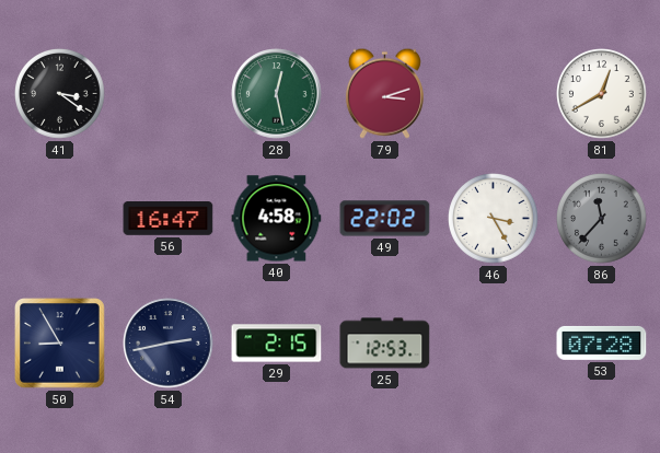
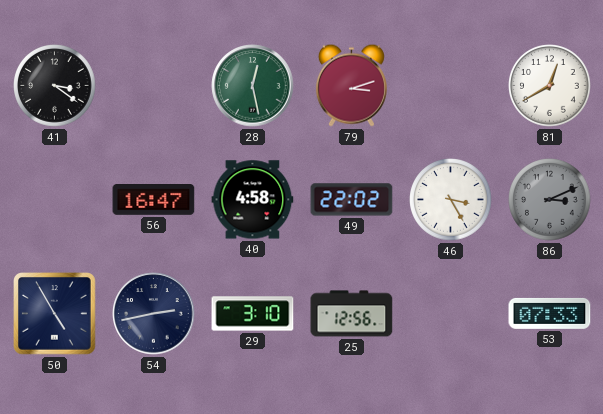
86: 11:37 -> 3:11
50: 8:55 -> 4:55
29: 2:15 -> 3:10
25: 12:53 -> 12:56
53: 07:28 -> 07:33
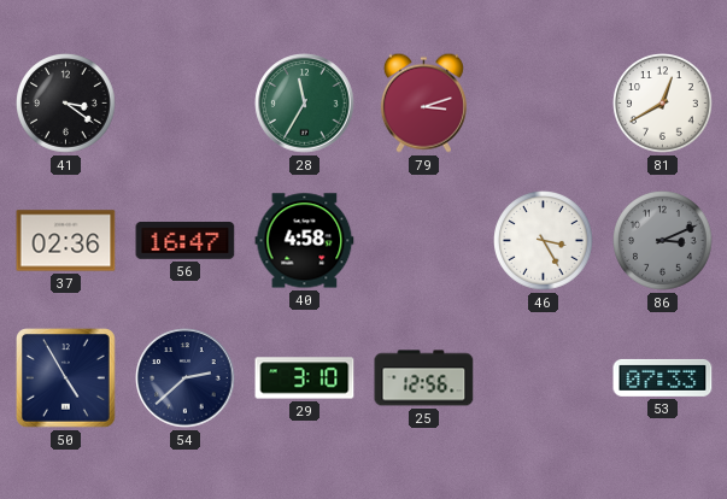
28: 12:28 -> 11:35
37: none -> 02:36
49: 22:02 -> none
54: 2:43 -> 2:38
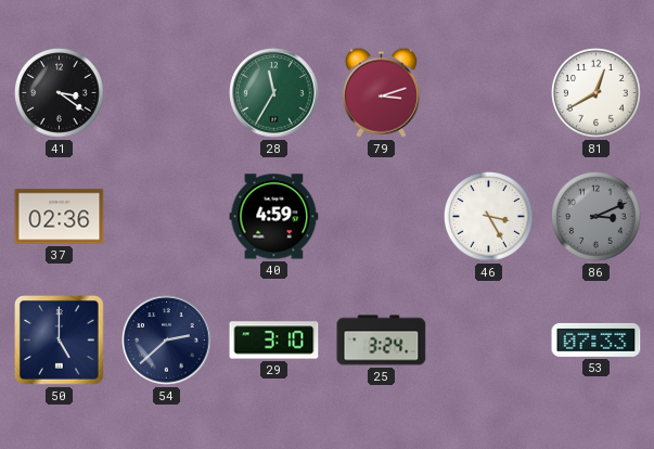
56: 16:47 -> none
40: 4:58 -> 4:59
50: 4:55 -> 5:00
25: 12:56 -> 3:24
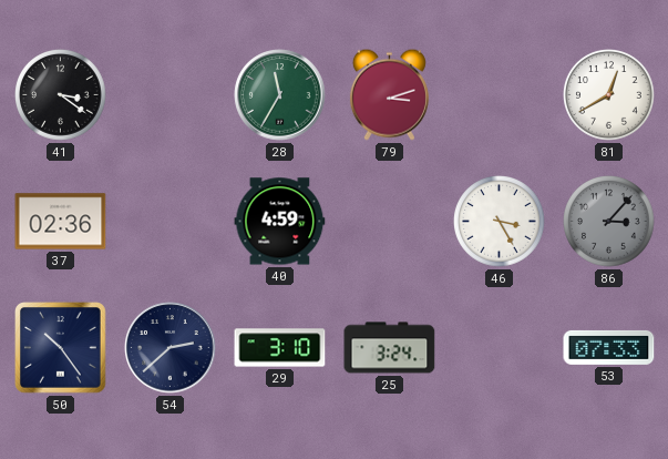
86: 3:11 -> 3:07
50: 5:00 -> 10:24
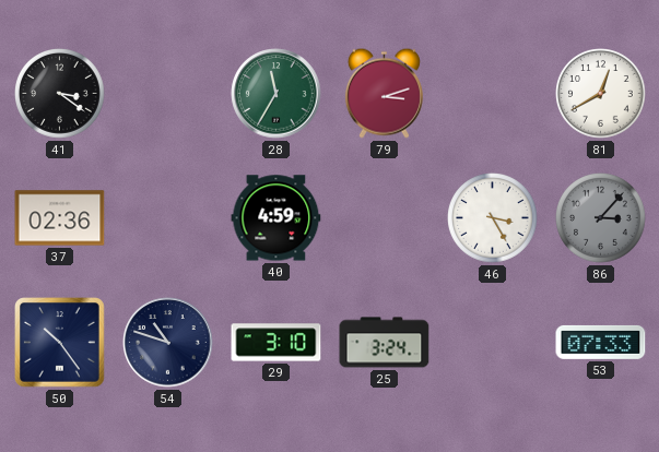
54: 2:38 -> 10:48
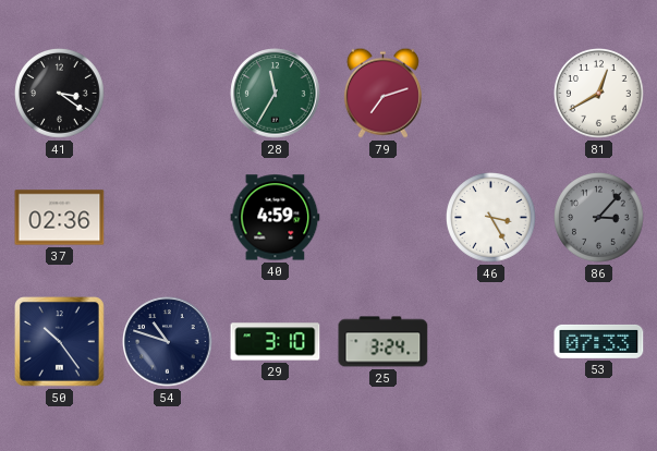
79: 3:12 -> 7:12
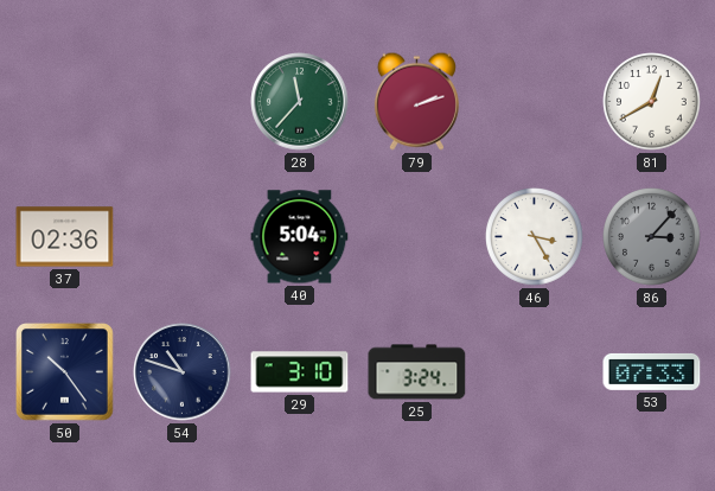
41: 3:21 -> none
28: 11:35 -> 11:37
79: 7:12 -> 2:12
40: 4:59 -> 5:04
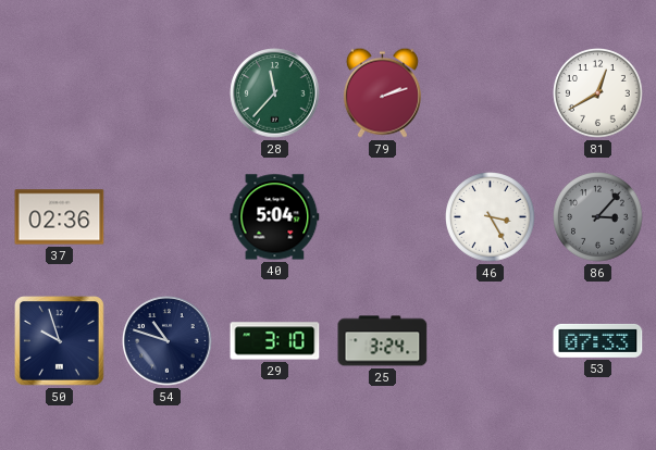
50: 10:24 -> 9:57
